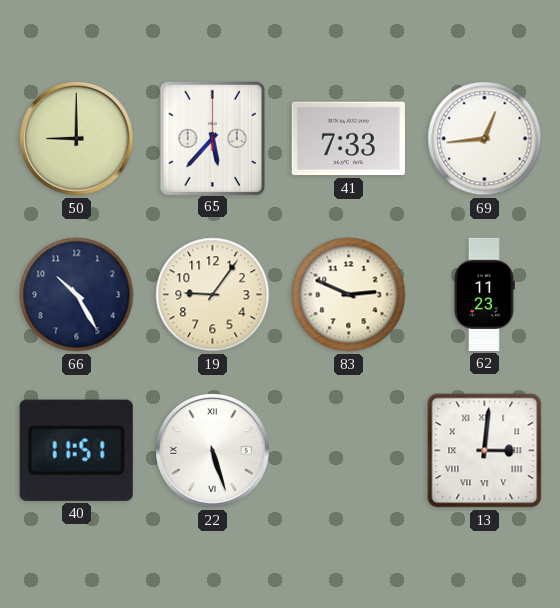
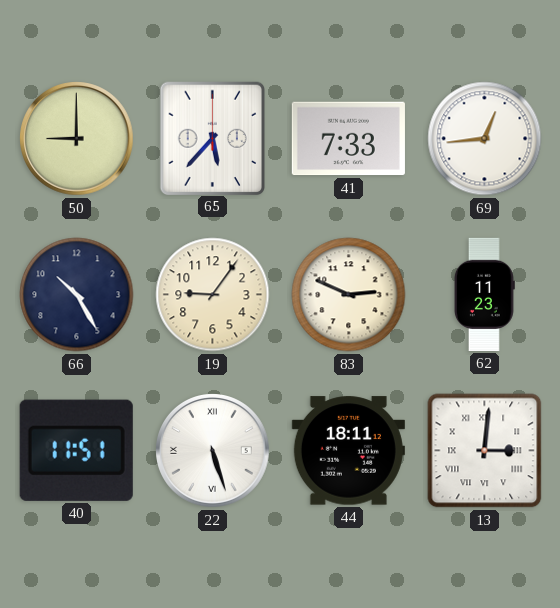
44: none -> 18:11
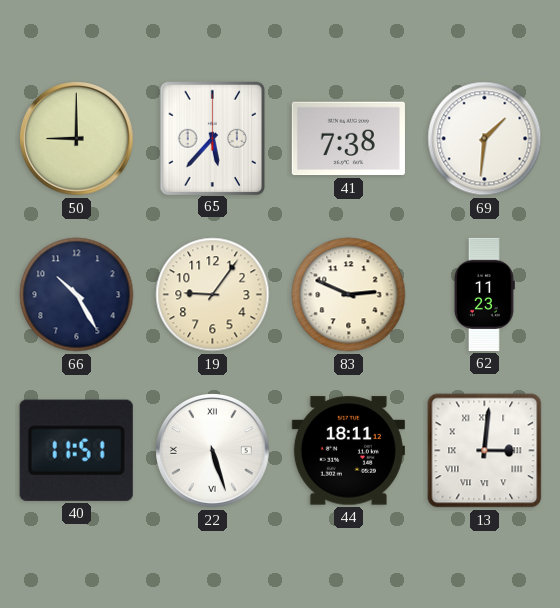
41: 7:33 -> 7:38
69: 12:44 -> 1:31
